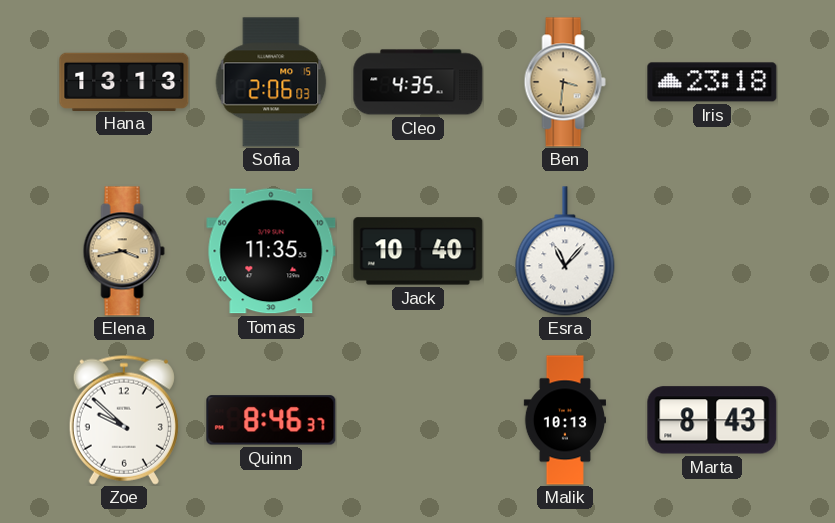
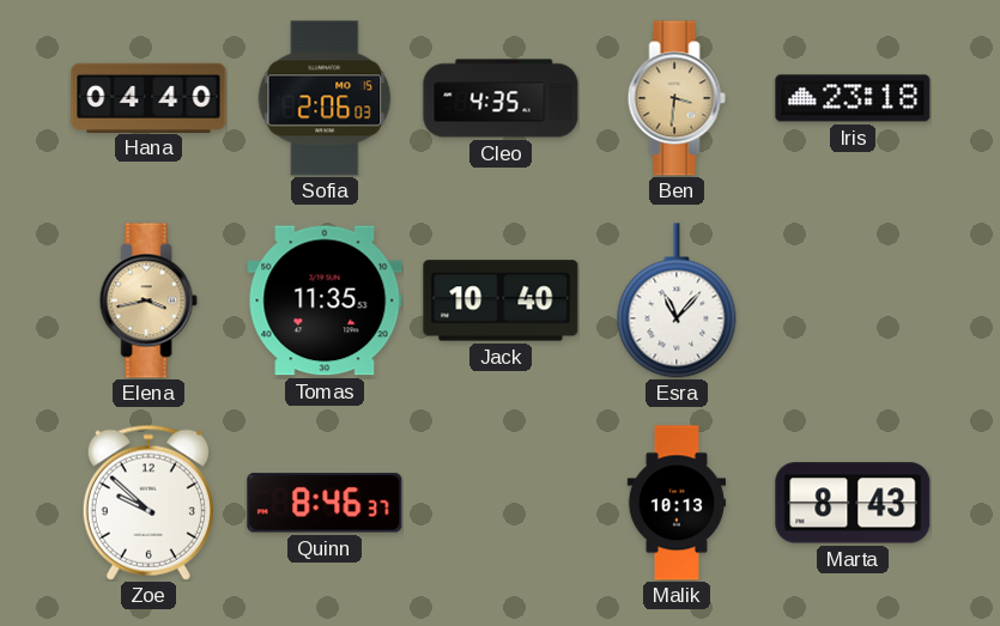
Hana: 13:13 -> 04:40
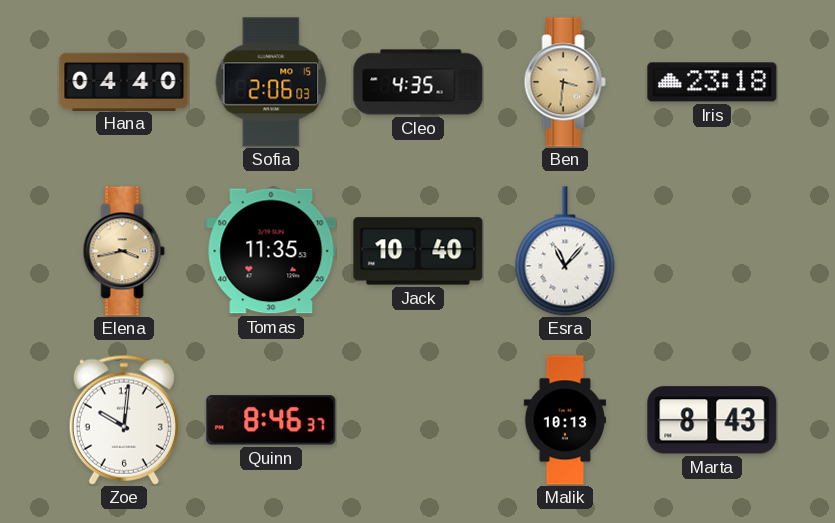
Zoe: 9:52 -> 10:01
